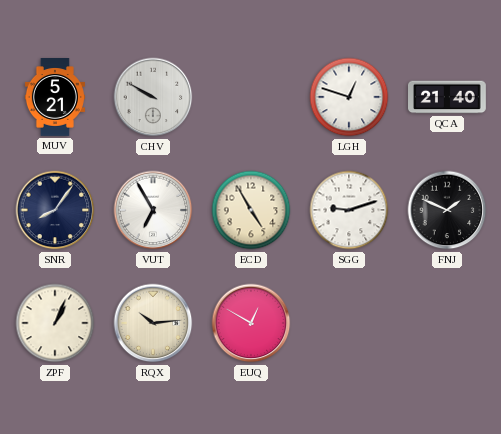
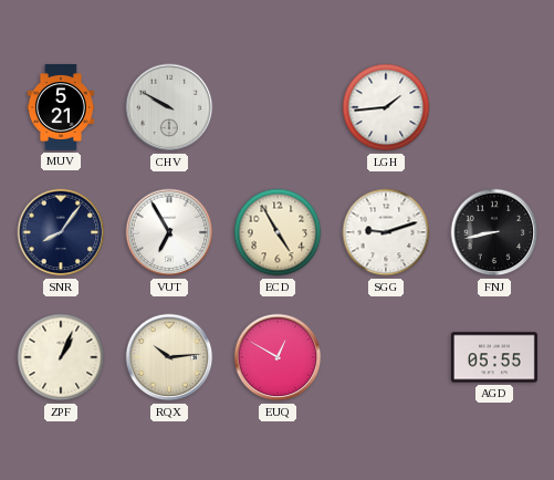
LGH: 12:48 -> 1:44
QCA: 21:40 -> none
FNJ: 1:49 -> 8:43
AGD: none -> 05:55
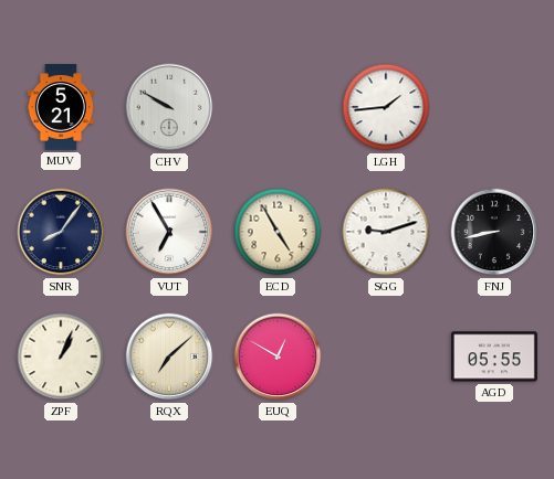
RQX: 10:14 -> 7:08
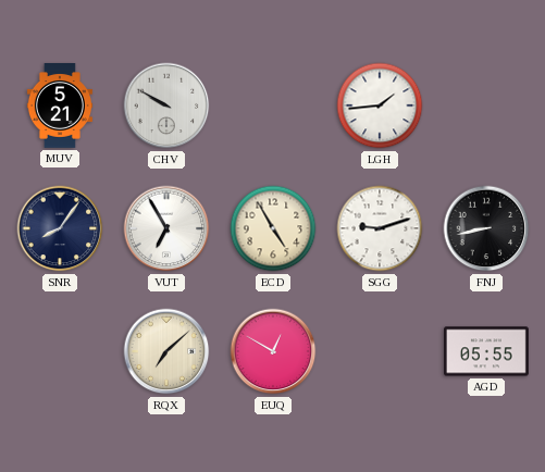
ZPF: 1:04 -> none
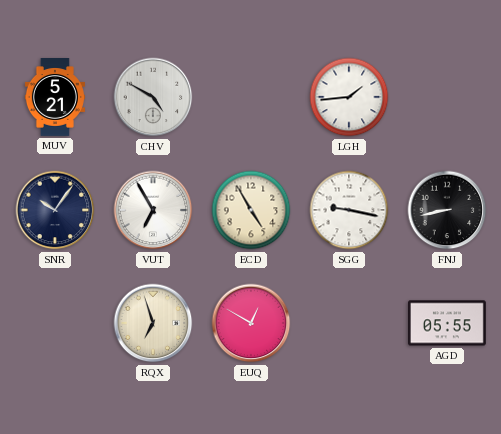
CHV: 9:50 -> 4:50
SNR: 8:06 -> 10:06
SGG: 9:12 -> 9:17
RQX: 7:08 -> 6:57
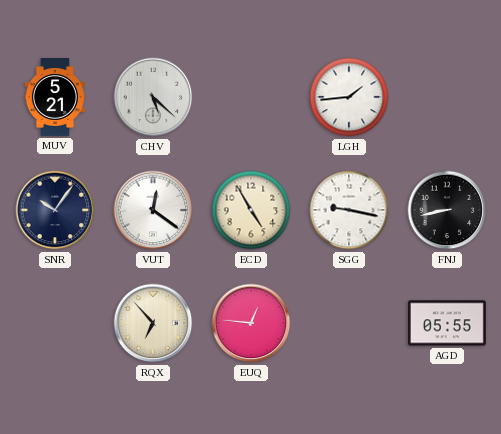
CHV: 4:50 -> 5:22
VUT: 6:55 -> 12:21
RQX: 6:57 -> 6:53
EUQ: 12:50 -> 12:46
